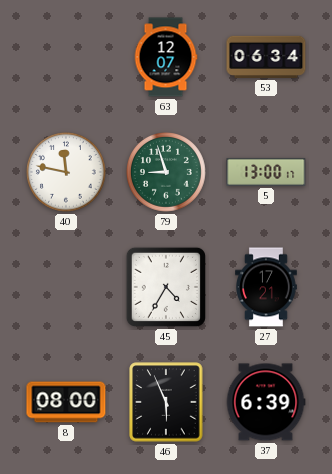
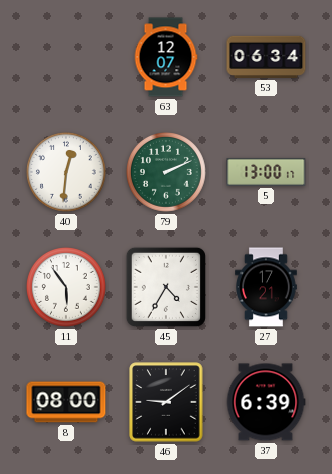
40: 11:47 -> 12:31
79: 8:57 -> 2:11
11: none -> 5:54
46: 5:56 -> 9:09
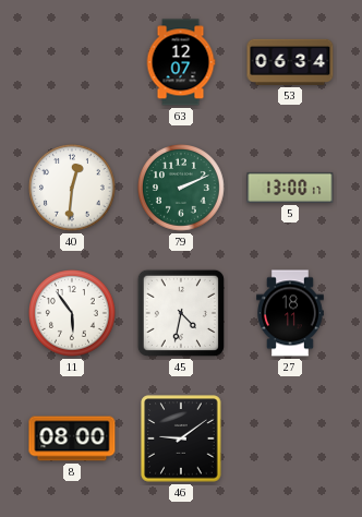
45: 4:35 -> 4:32
27: 17:21 -> 18:11
37: 6:39 -> none
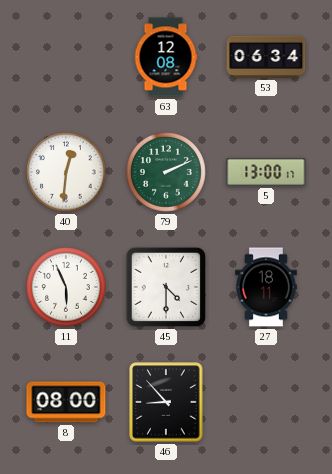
63: 12:07 -> 12:08
11: 5:54 -> 5:56
45: 4:32 -> 4:30
46: 9:09 -> 8:53
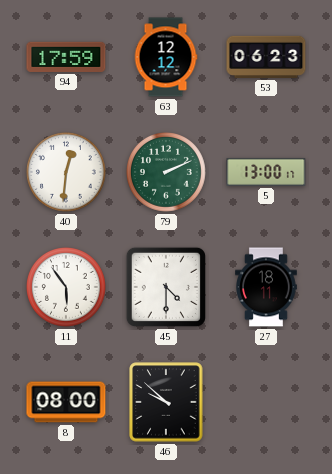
94: none -> 17:59
63: 12:08 -> 12:12
53: 06:34 -> 06:23
11: 5:56 -> 5:54
46: 8:53 -> 9:52
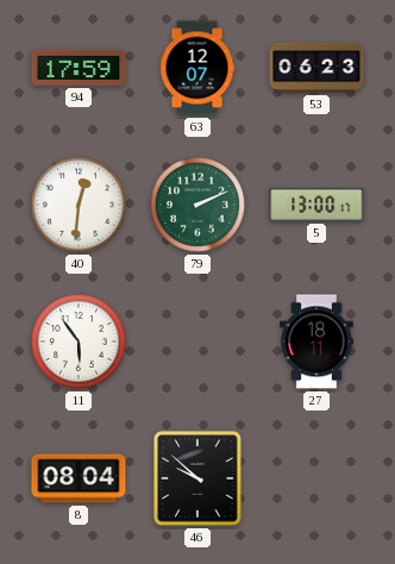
63: 12:12 -> 12:07
45: 4:30 -> none
8: 08:00 -> 08:04
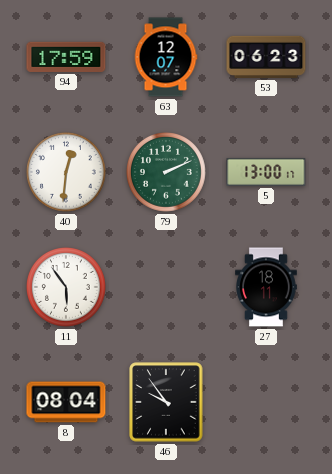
46: 9:52 -> 9:54
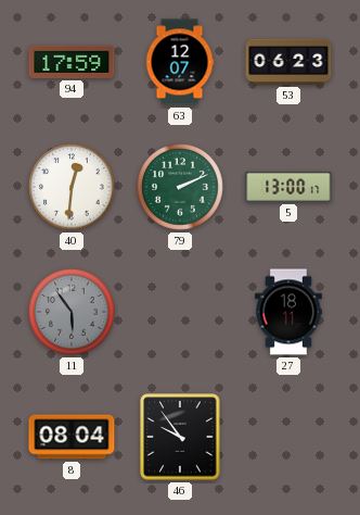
11 dial: white -> grey
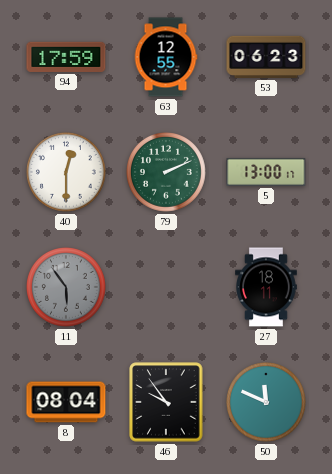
63: 12:07 -> 12:55
40: 12:31 -> 12:30
50: none -> 11:49
